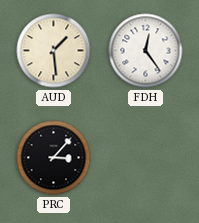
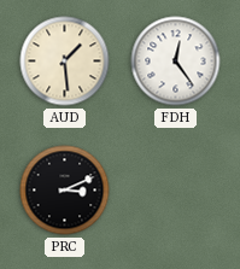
PRC: 3:07 -> 3:11
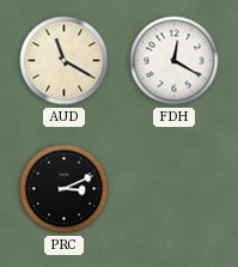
AUD: 1:29 -> 11:20
FDH: 12:24 -> 12:20
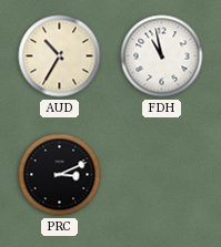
AUD: 11:20 -> 10:35
FDH: 12:20 -> 10:58
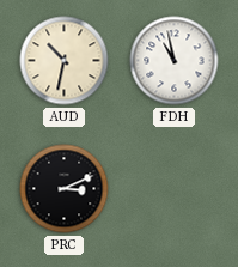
AUD: 10:35 -> 10:32
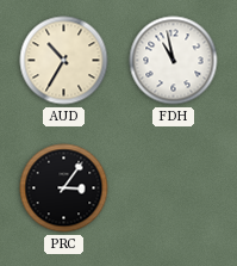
AUD: 10:32 -> 10:35
PRC: 3:11 -> 3:06
